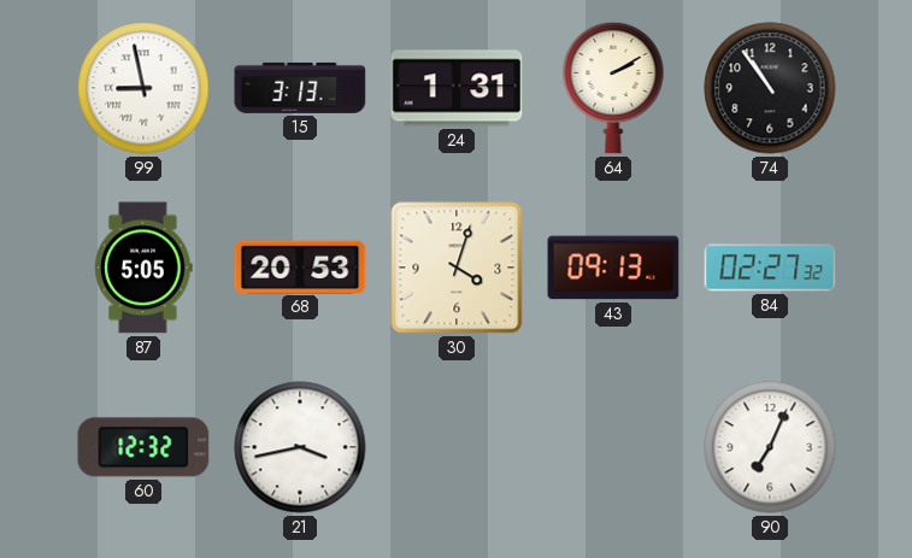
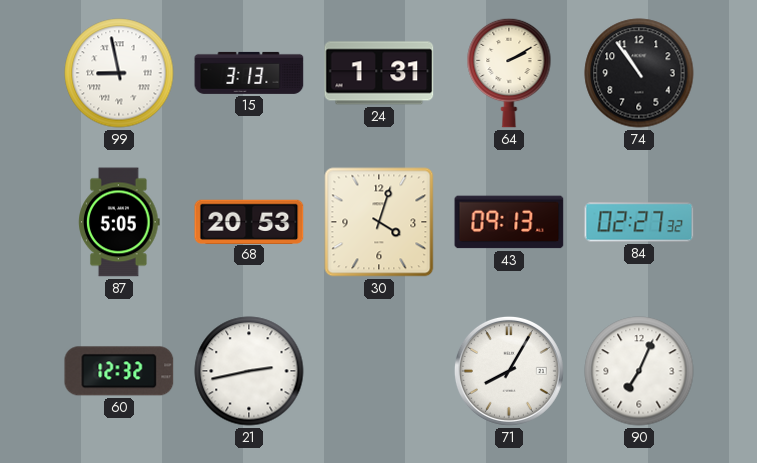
21: 3:43 -> 2:43
71: none -> 8:05
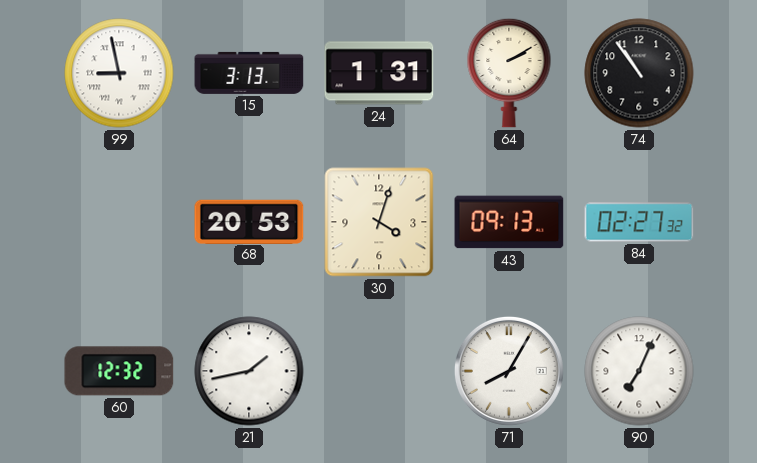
87: 5:05 -> none
21: 2:43 -> 1:43
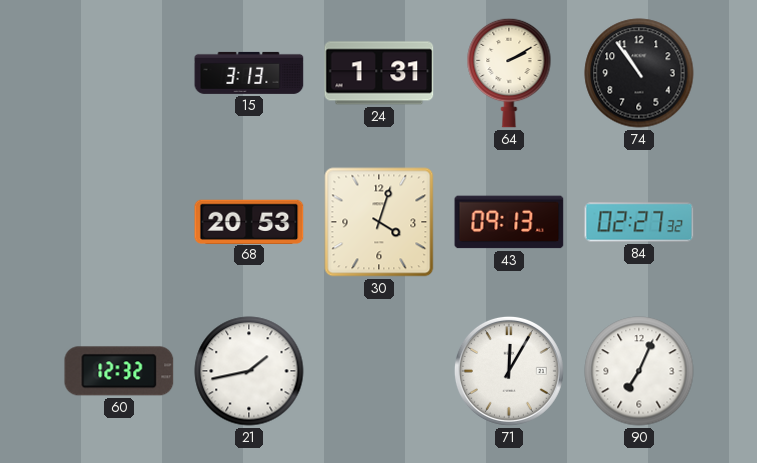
99: 8:58 -> none
71: 8:05 -> 12:05
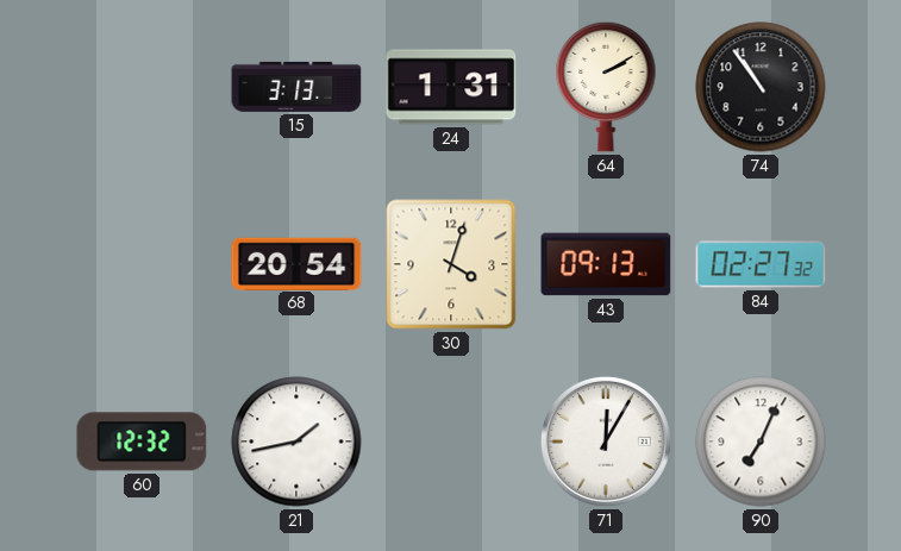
68: 20:53 -> 20:54
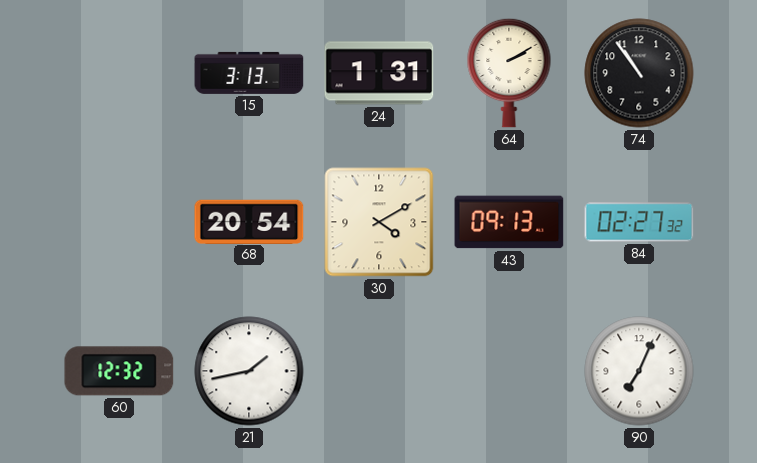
30: 4:03 -> 4:10
71: 12:05 -> none
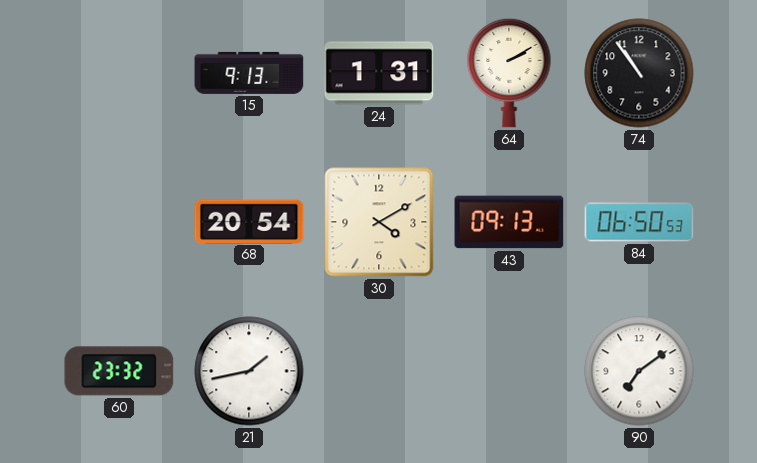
15: 3:13 -> 9:13
84: 02:27 -> 06:50
60: 12:32 -> 23:32
90: 7:04 -> 7:09
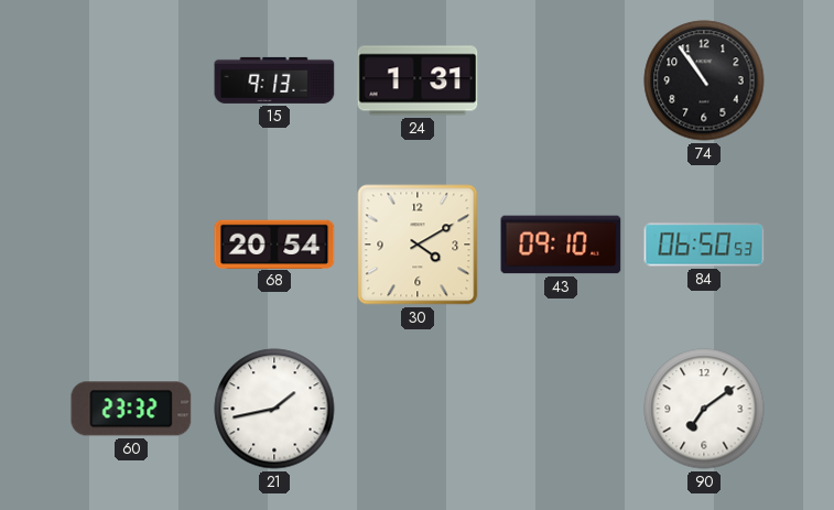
64: 2:10 -> none
43: 09:13 -> 09:10
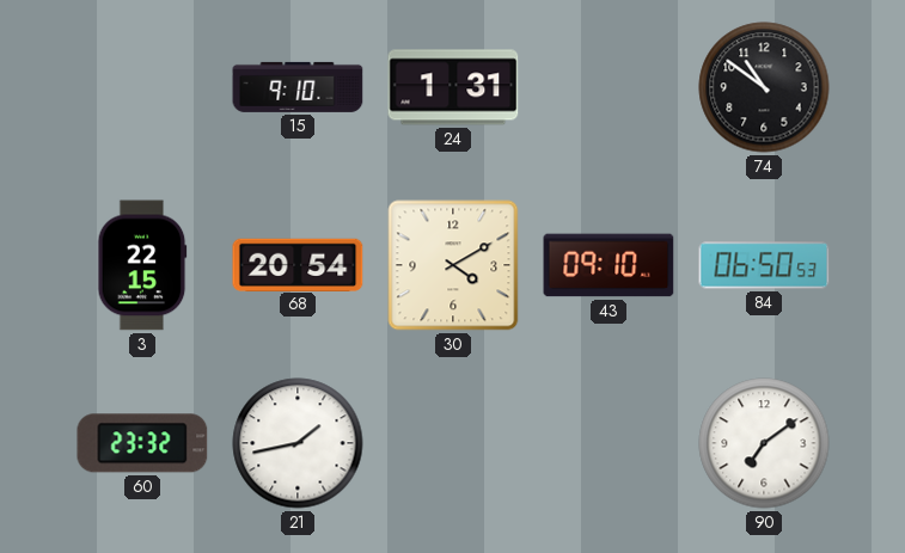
15: 9:13 -> 9:10
74: 10:54 -> 10:51
3: none -> 22:15
